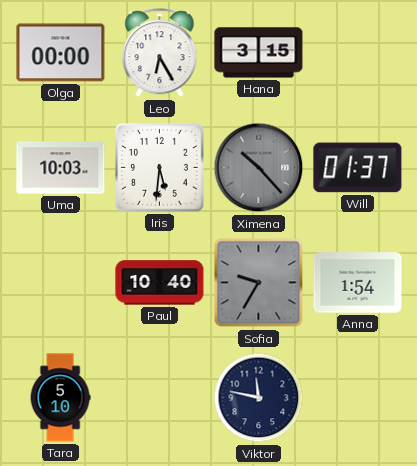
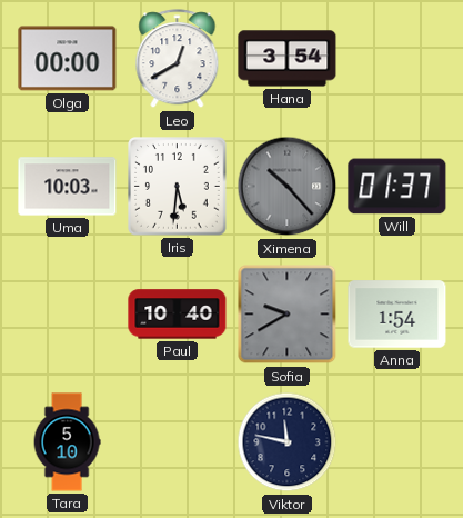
Leo: 6:25 -> 12:40
Hana: 3:15 -> 3:54
Sofia: 9:35 -> 9:40
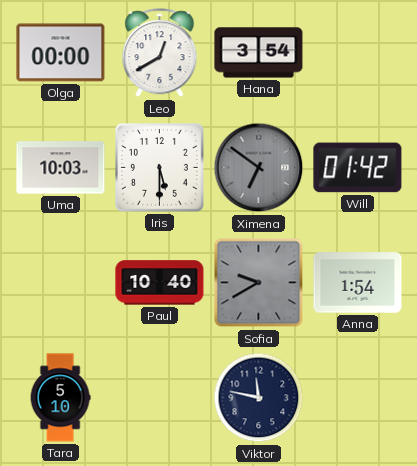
Iris: 5:31 -> 5:30
Ximena: 10:23 -> 6:51
Will: 01:37 -> 01:42
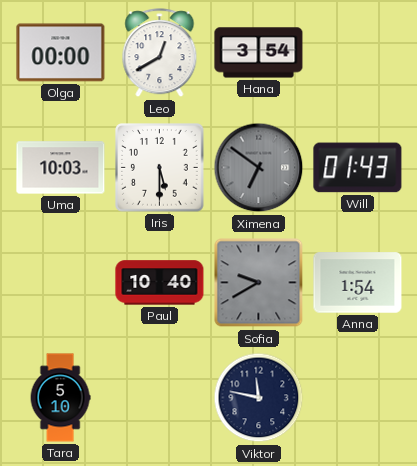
Will: 01:42 -> 01:43
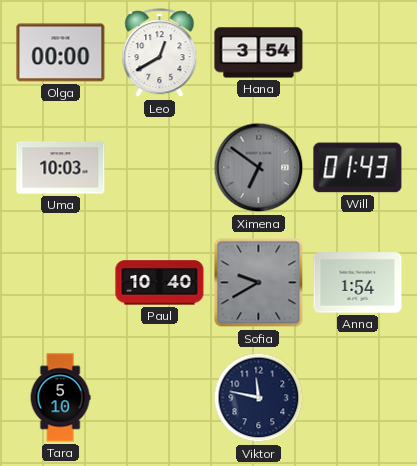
Iris: 5:30 -> none
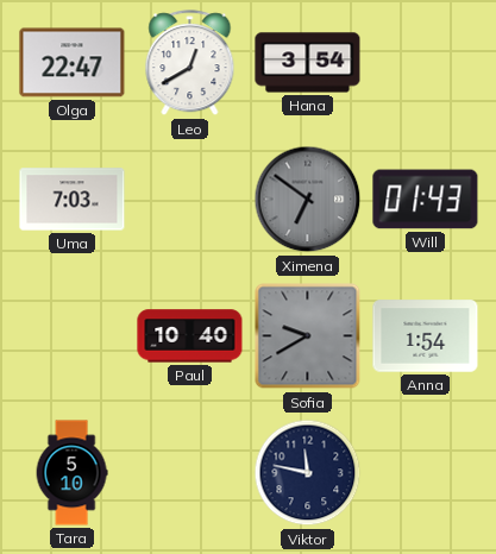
Olga: 00:00 -> 22:47
Uma: 10:03 -> 7:03
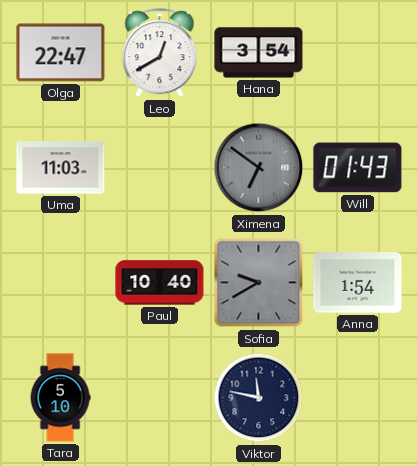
Uma: 7:03 -> 11:03
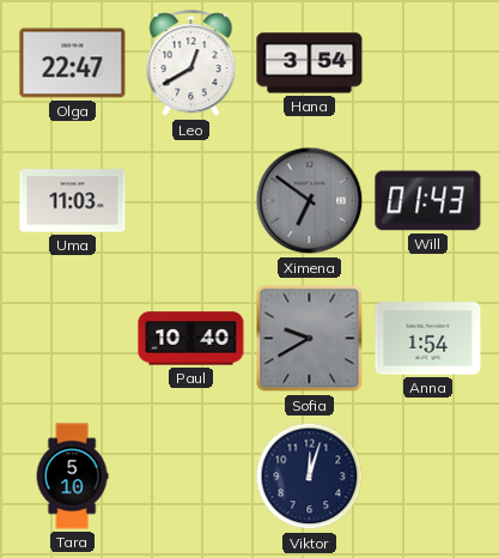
Viktor: 11:47 -> 12:03
